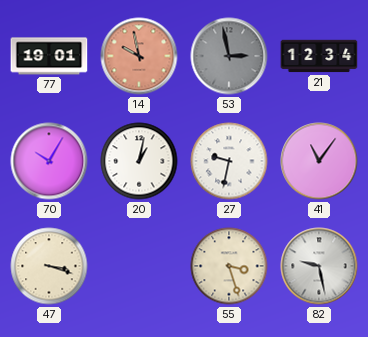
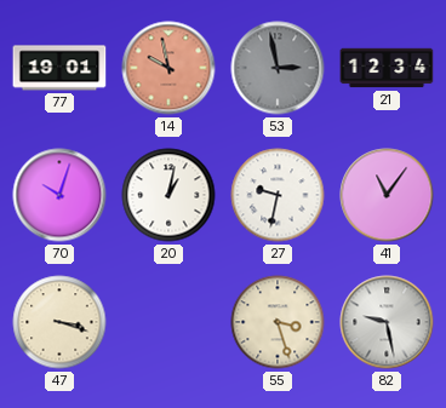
70: 10:05 -> 10:03
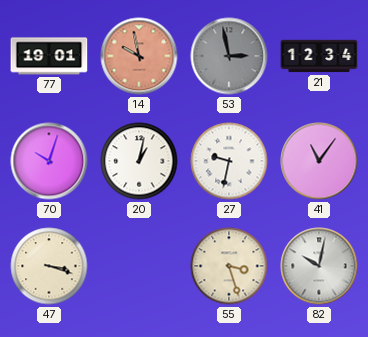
82: 9:28 -> 10:02
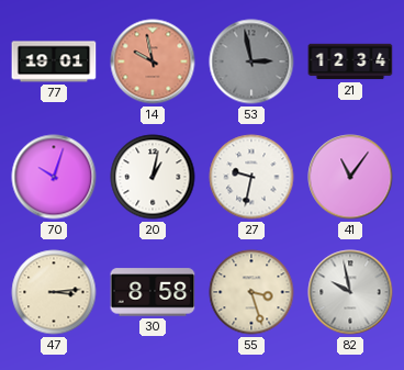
47: 3:18 -> 3:14
30: none -> 8:58
82: 10:02 -> 9:58
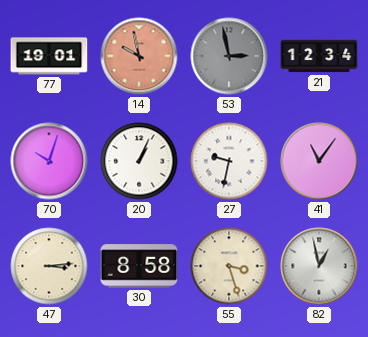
20: 1:02 -> 1:04
82: 9:58 -> 12:58
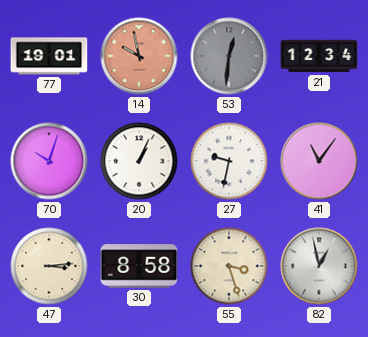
53: 2:58 -> 12:31
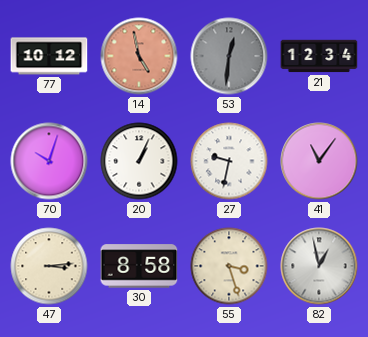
77: 19:01 -> 10:12
14: 9:58 -> 4:58
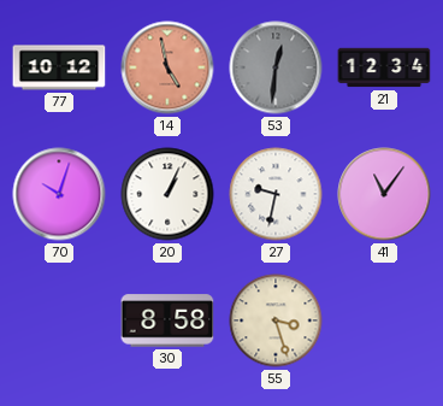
47: 3:14 -> none
82: 12:58 -> none
